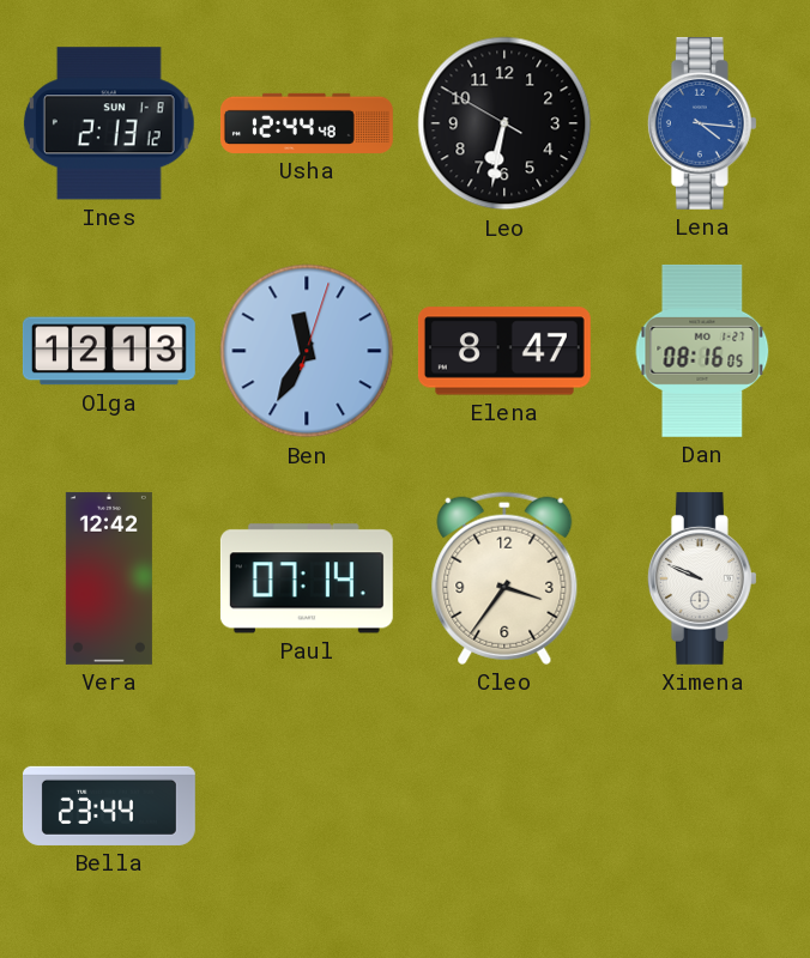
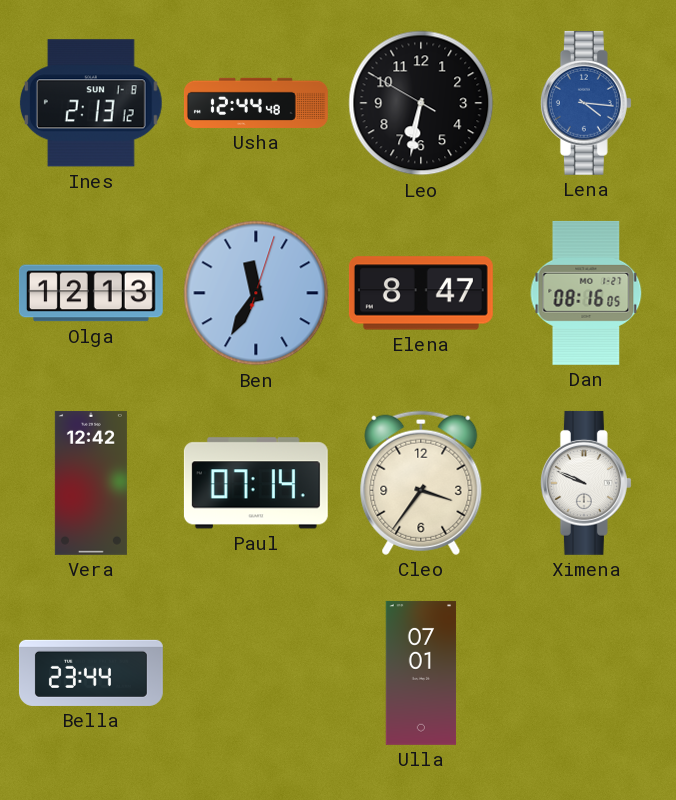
Ulla: none -> 07:01
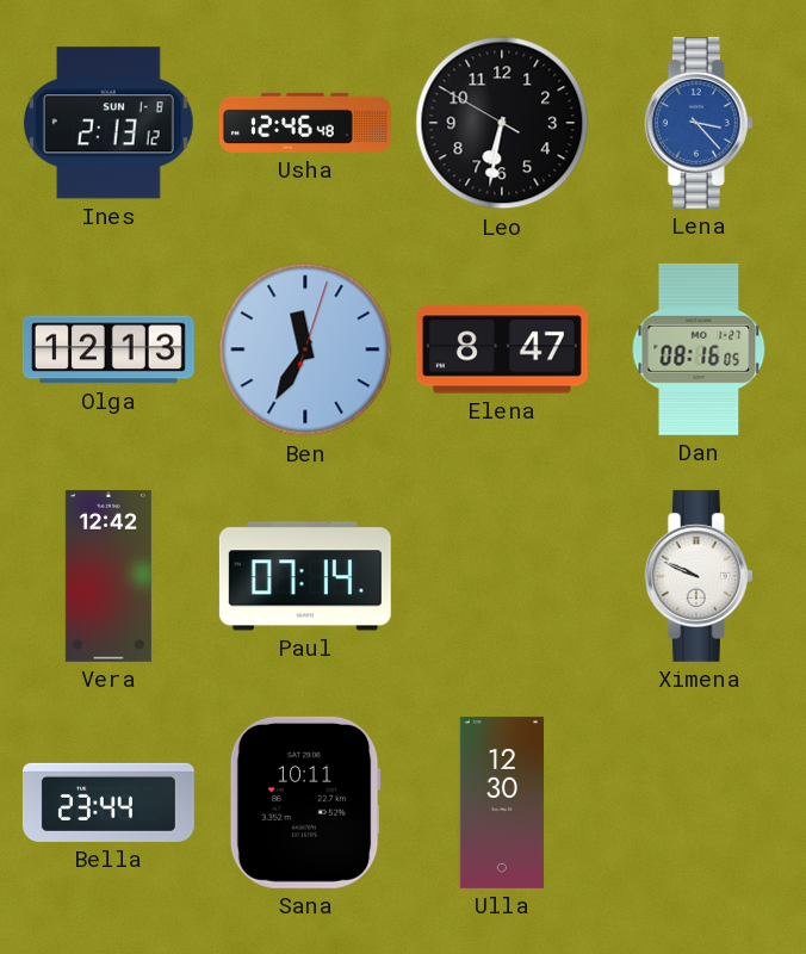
Usha: 12:44 -> 12:46
Lena: 4:16 -> 3:23
Cleo: 3:36 -> none
Sana: none -> 10:11
Ulla: 07:01 -> 12:30
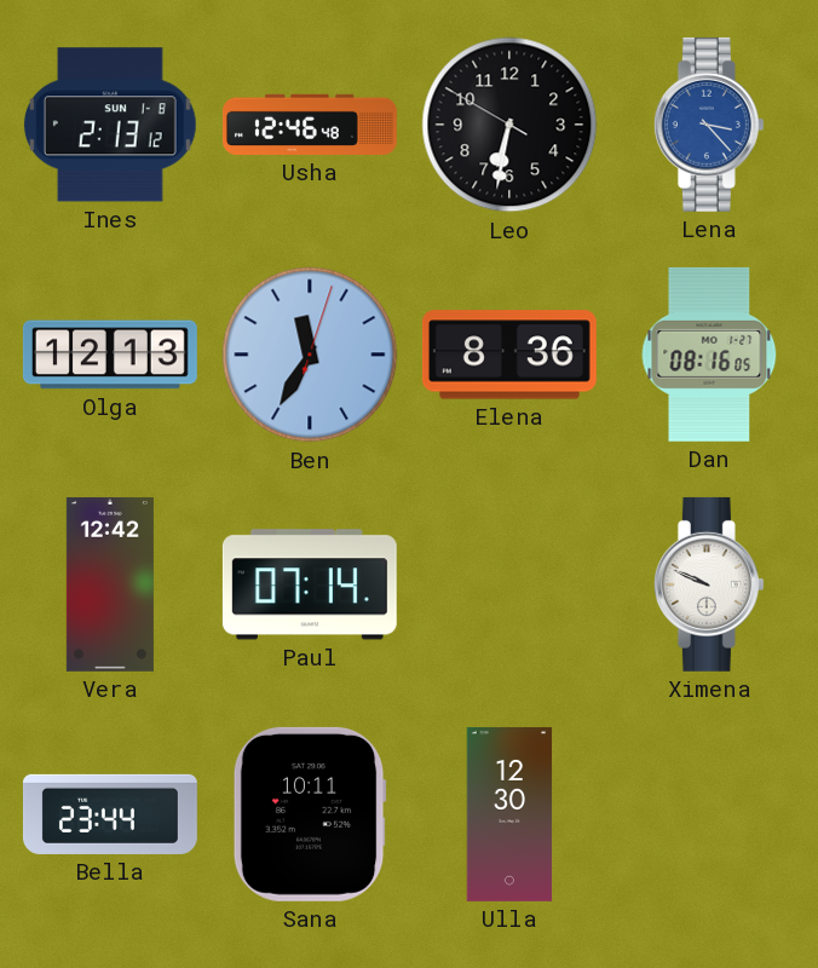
Elena: 8:47 -> 8:36
